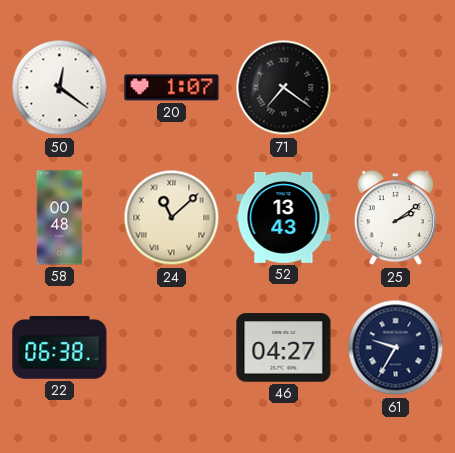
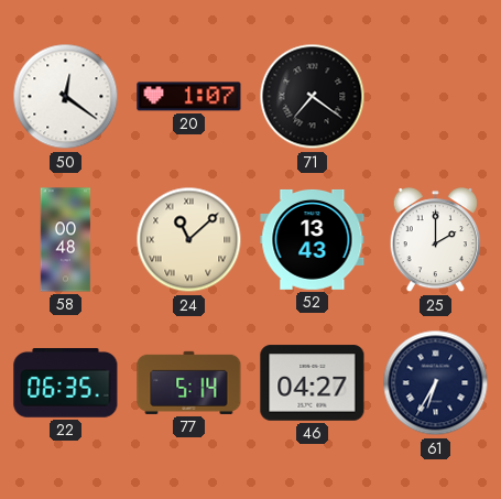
25: 2:09 -> 2:00
22: 06:38 -> 06:35
77: none -> 5:14
61: 9:35 -> 6:35
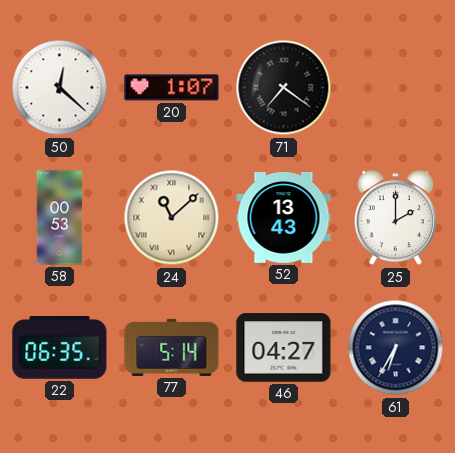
50: 12:21 -> 12:22
58: 00:48 -> 00:53
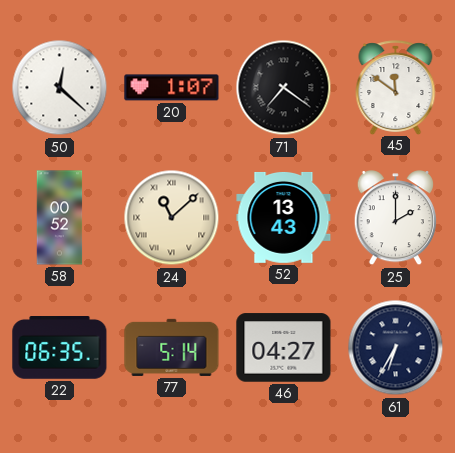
45: none -> 11:51
58: 00:53 -> 00:52
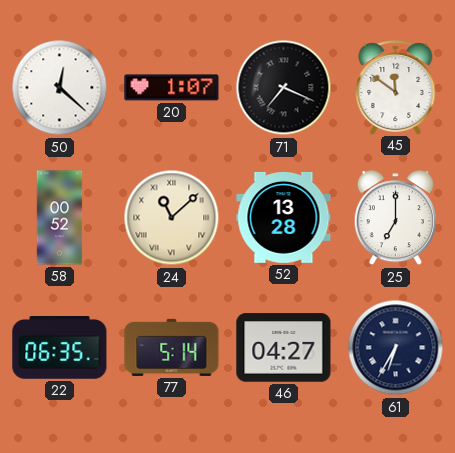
71: 7:21 -> 7:19
52: 13:43 -> 13:28
25: 2:00 -> 7:00
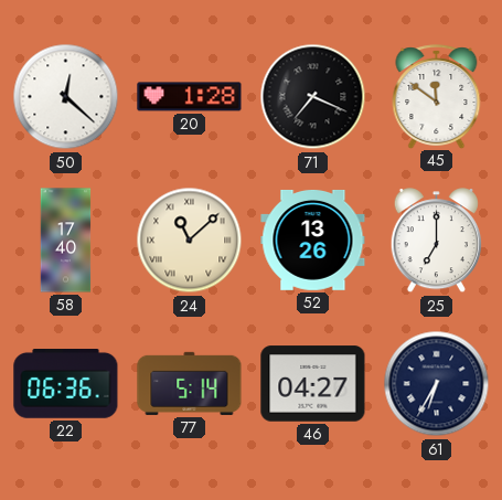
20: 1:07 -> 1:28
58: 00:52 -> 17:40
52: 13:28 -> 13:26
22: 06:35 -> 06:36
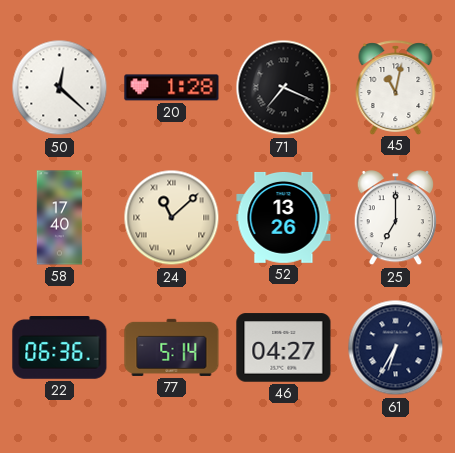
45: 11:51 -> 11:02
